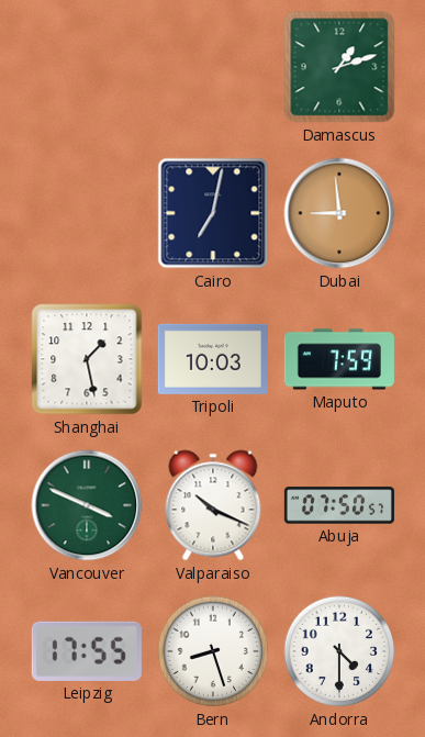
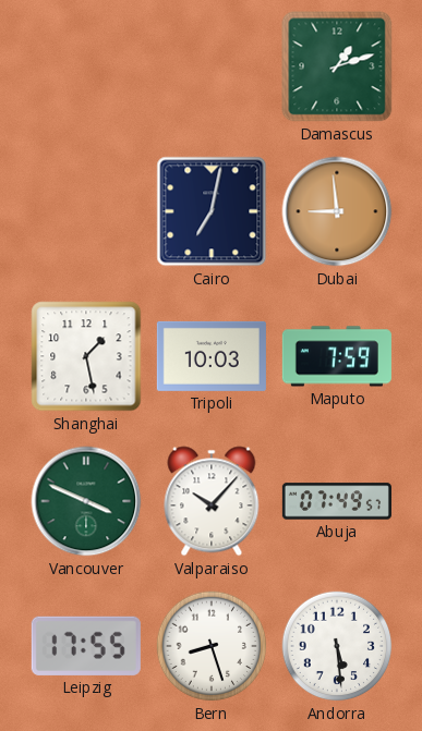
Valparaiso: 10:19 -> 10:07
Abuja: 07:50 -> 07:49
Andorra: 4:30 -> 5:29
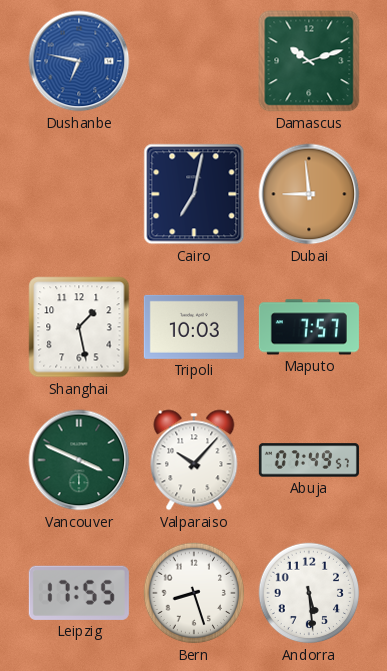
Dushanbe: none -> 6:47
Damascus: 1:12 -> 10:12
Maputo: 7:59 -> 7:57
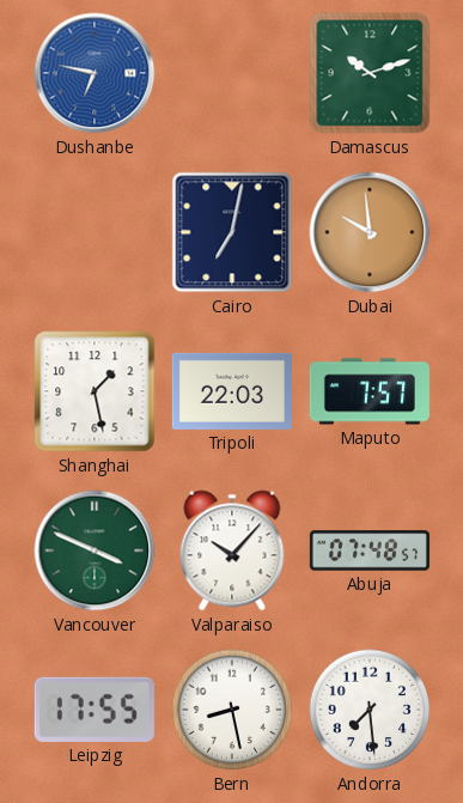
Dubai: 8:59 -> 9:59
Tripoli: 10:03 -> 22:03
Abuja: 07:49 -> 07:48
Bern: 8:27 -> 8:28
Andorra: 5:29 -> 7:29
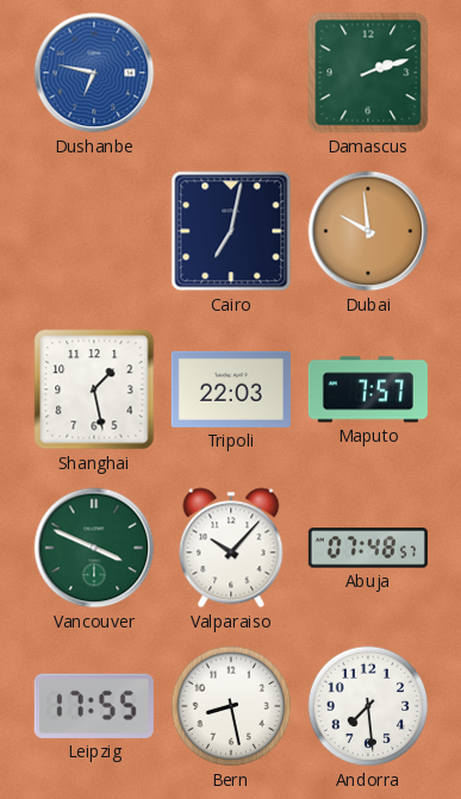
Damascus: 10:12 -> 2:12
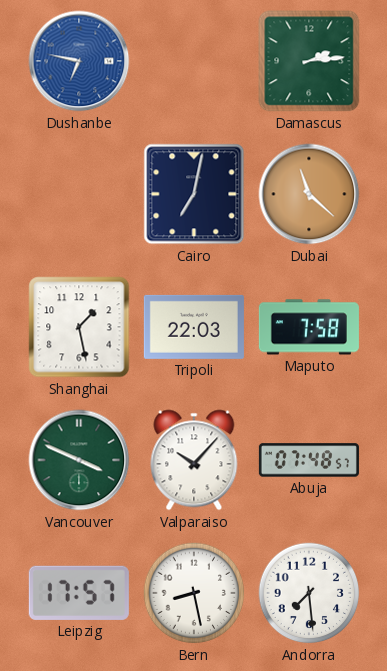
Damascus: 2:12 -> 2:14
Dubai: 9:59 -> 11:22
Maputo: 7:57 -> 7:58
Leipzig: 17:55 -> 17:57
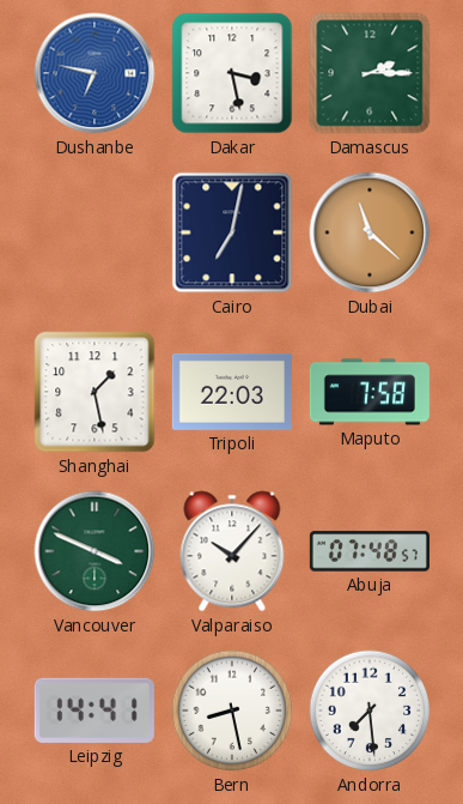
Dakar: none -> 3:28
Damascus: 2:14 -> 2:15
Leipzig: 17:57 -> 14:41
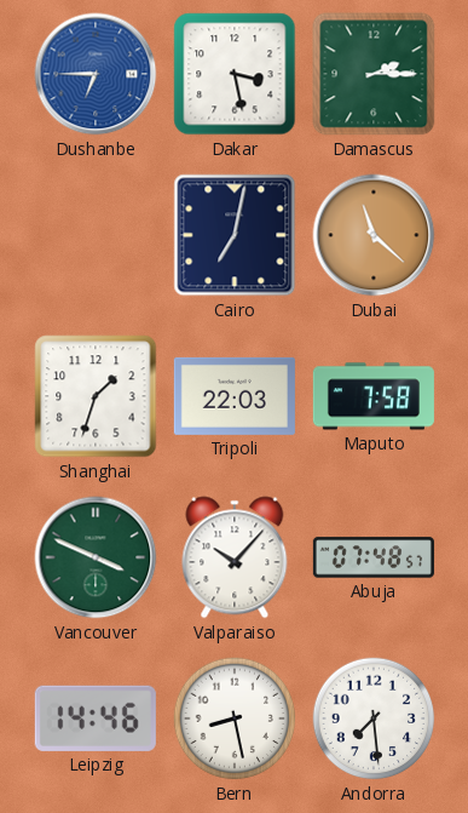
Dushanbe: 6:47 -> 6:45
Shanghai: 1:28 -> 1:33
Leipzig: 14:41 -> 14:46
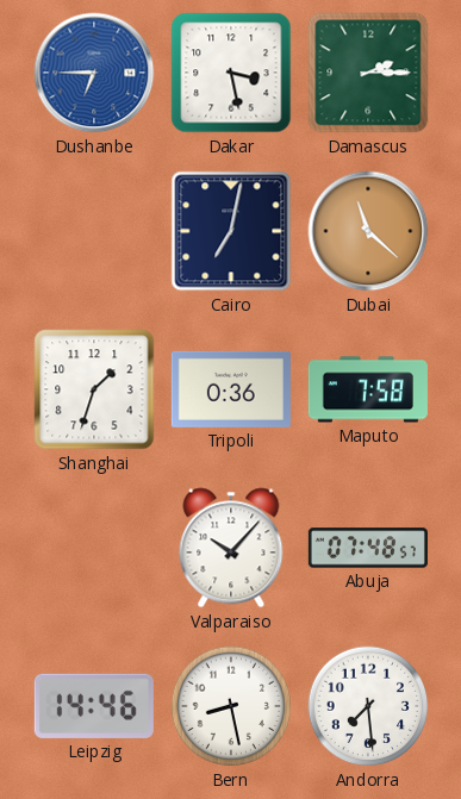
Tripoli: 22:03 -> 0:36
Vancouver: 3:49 -> none
